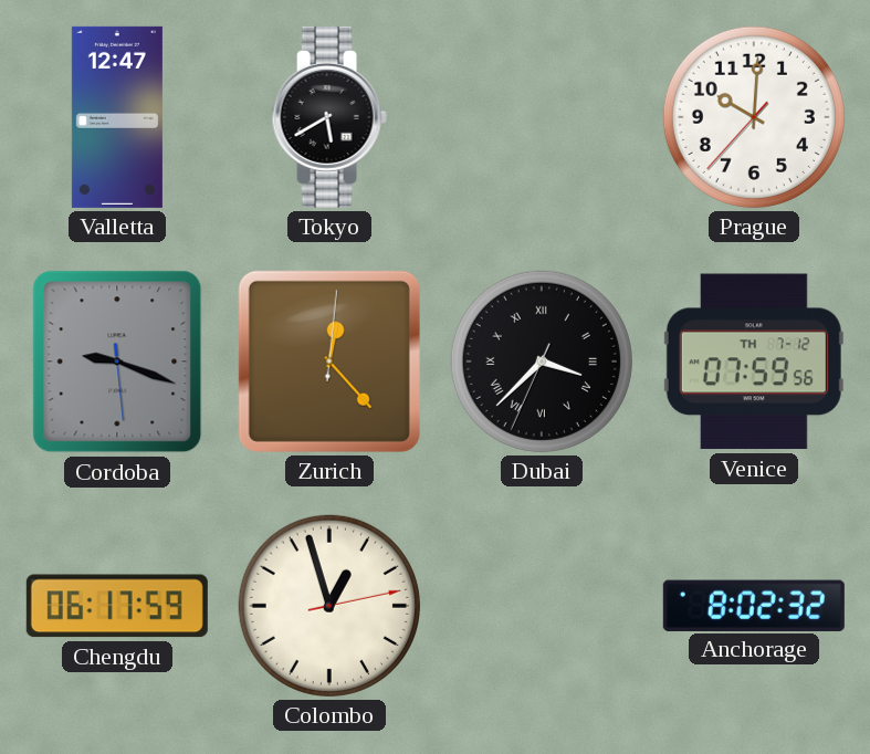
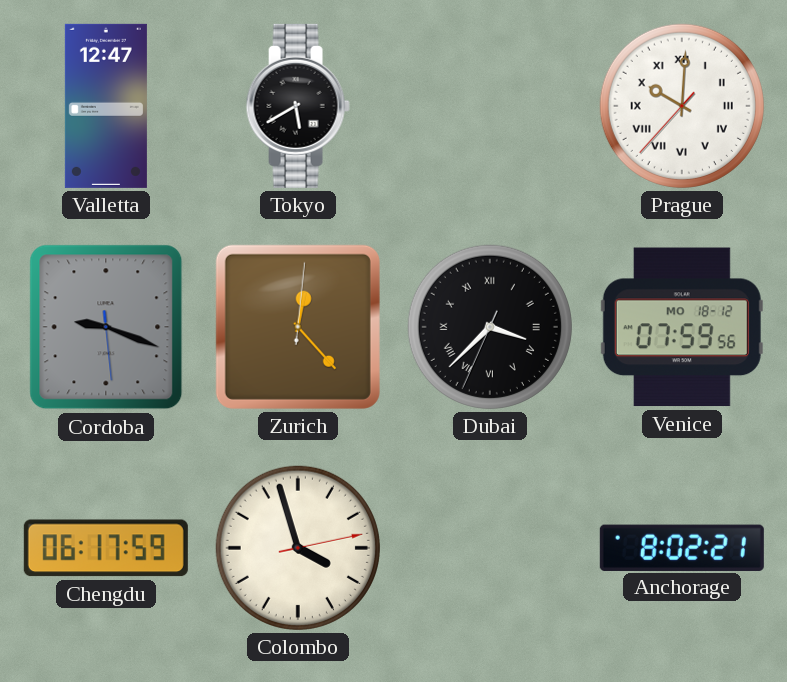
Prague numerals: Arabic -> Roman
Venice date: TH 7-12 -> MO 18-12
Colombo: 12:57 -> 3:57
Anchorage: 8:02:32 -> 8:02:21
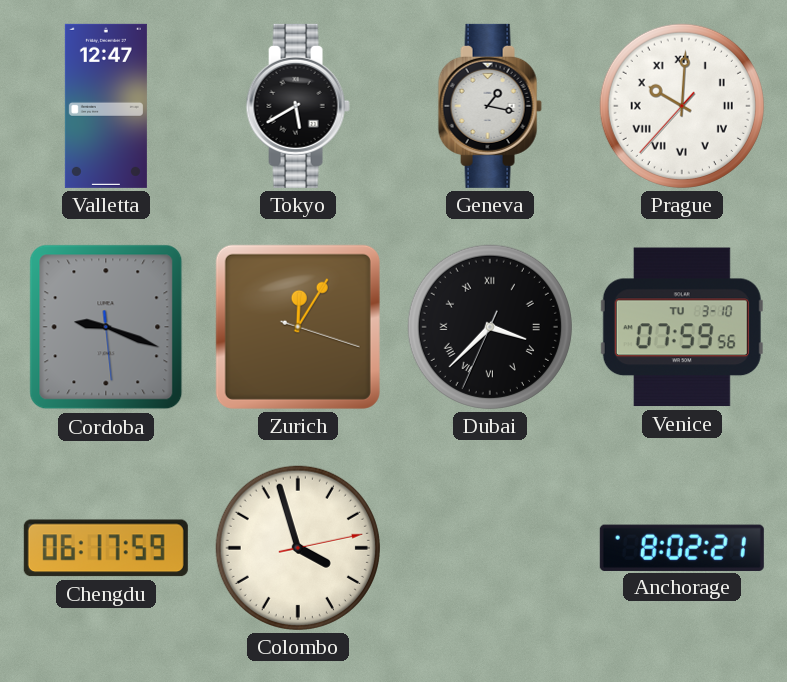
Geneva: none -> 1:17
Zurich: 12:23 -> 12:05
Venice date: MO 18-12 -> TU 3-10
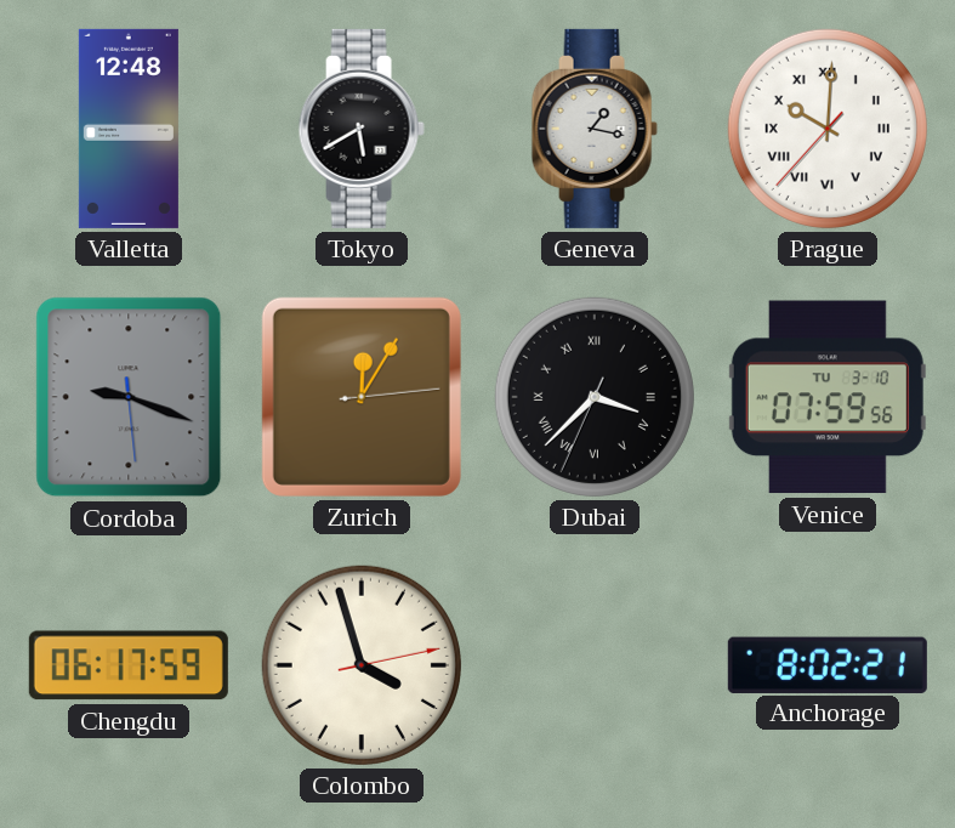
Valletta: 12:47 -> 12:48
Zurich: 12:05:18 -> 12:05:14
